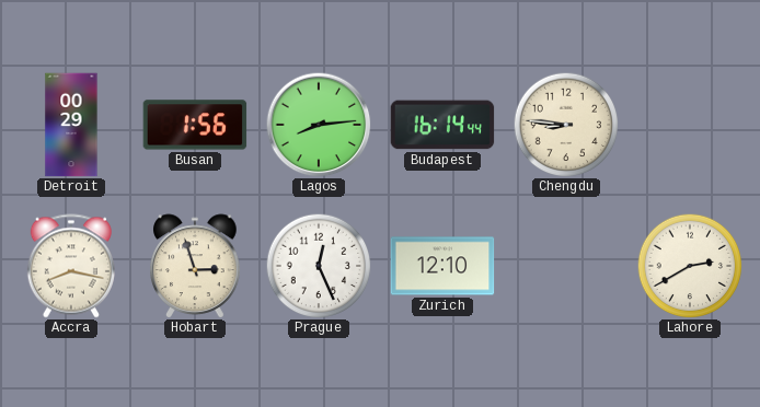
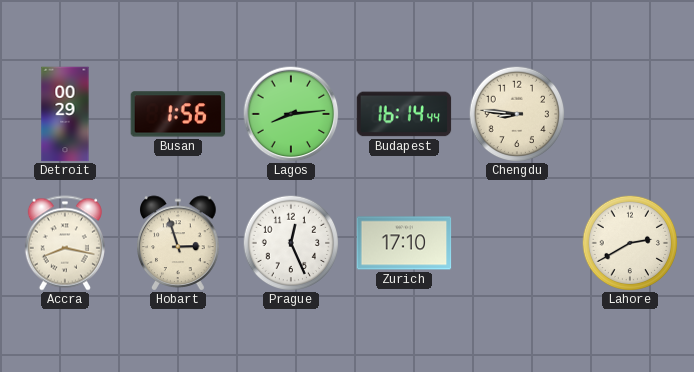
Zurich: 12:10 -> 17:10
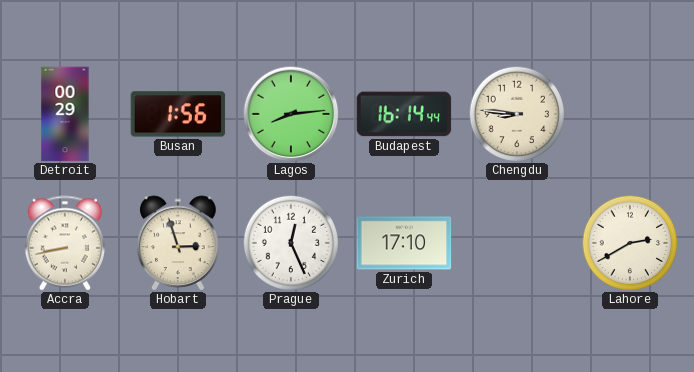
Accra: 8:17 -> 8:43
